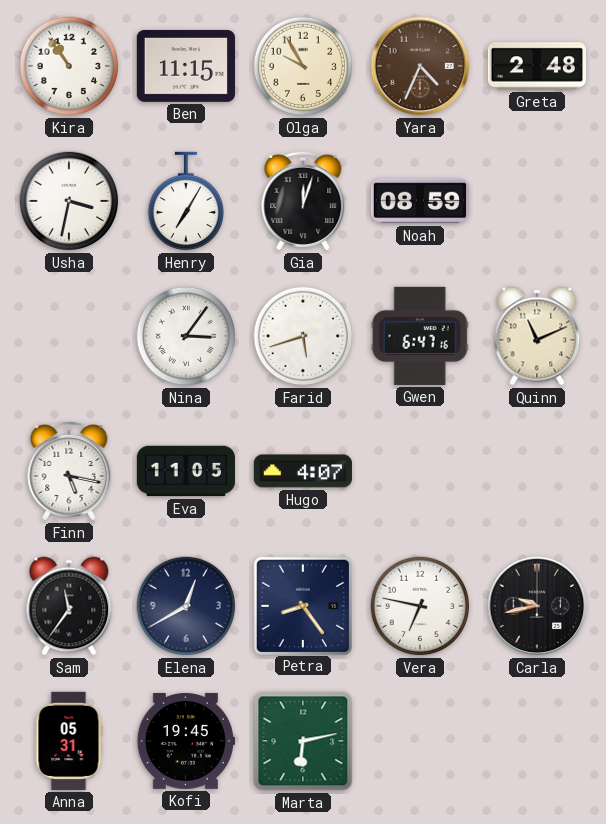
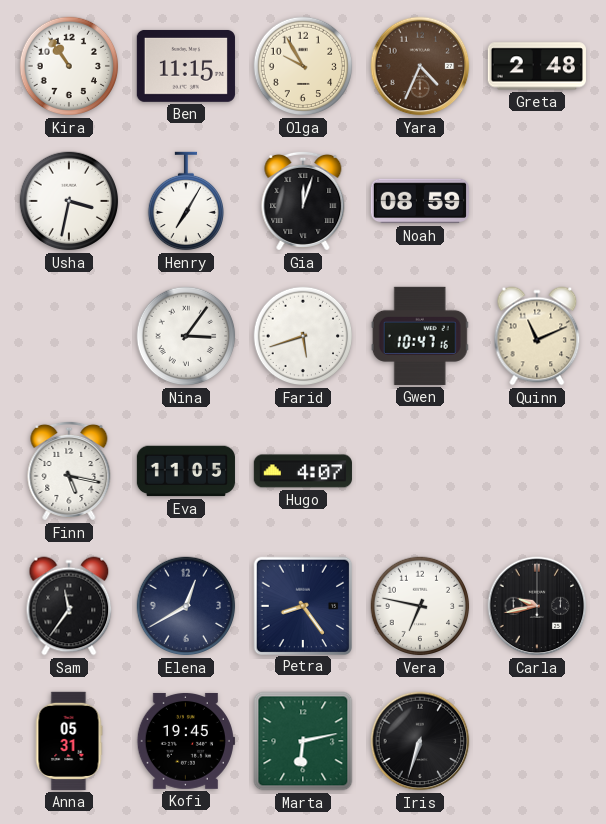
Gwen: 6:47 -> 10:47
Iris: none -> 6:33
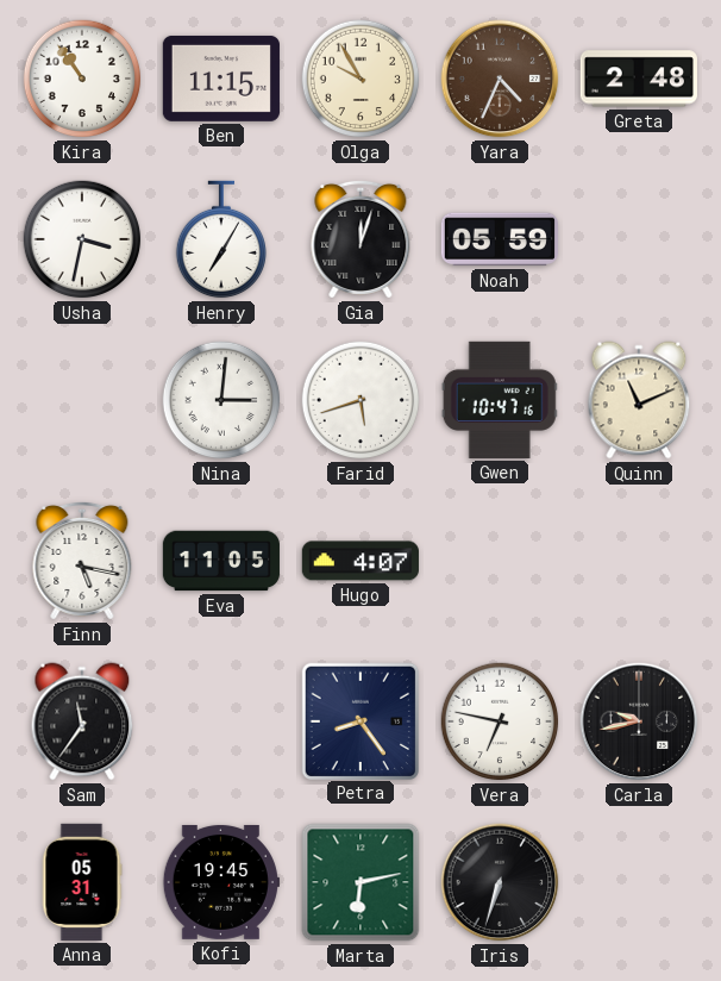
Noah: 08:59 -> 05:59
Nina: 3:06 -> 3:01
Elena: 12:40 -> none
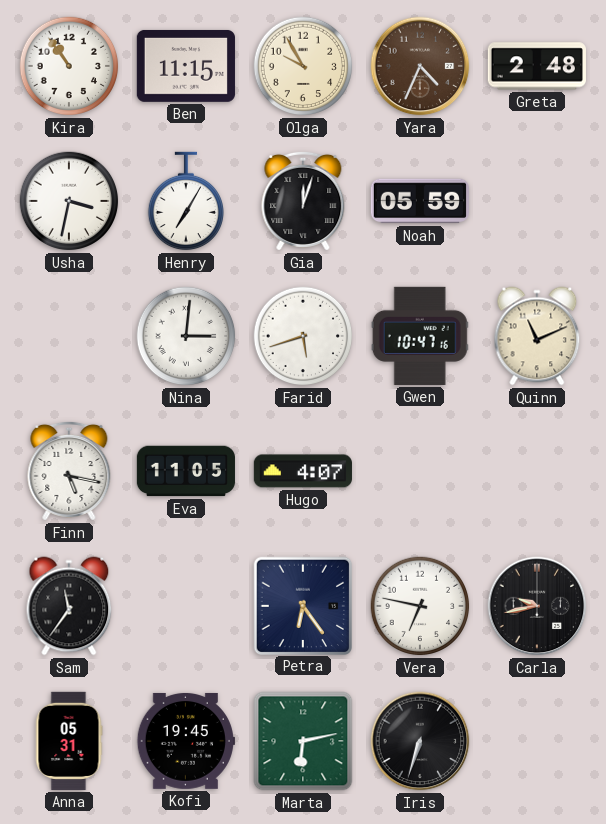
Petra: 8:24 -> 6:24
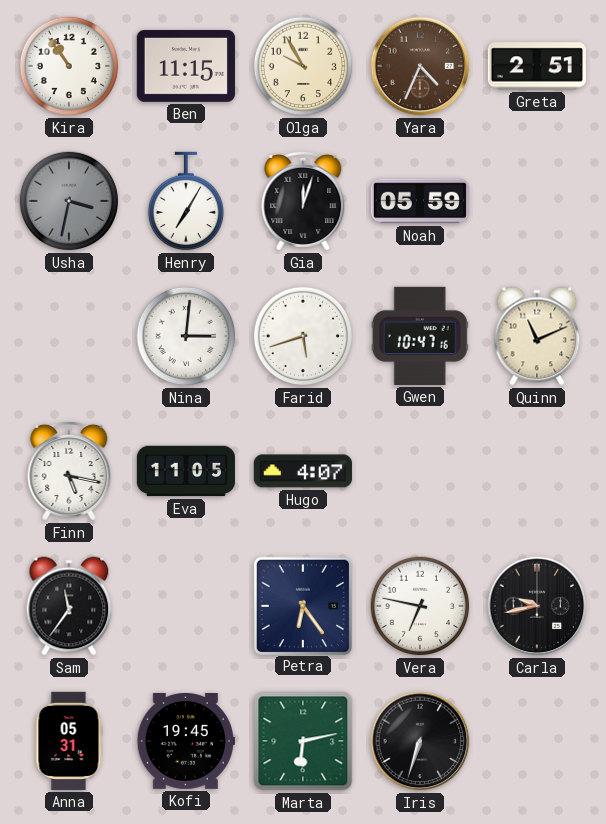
Greta: 2:48 -> 2:51
Usha dial: white -> grey
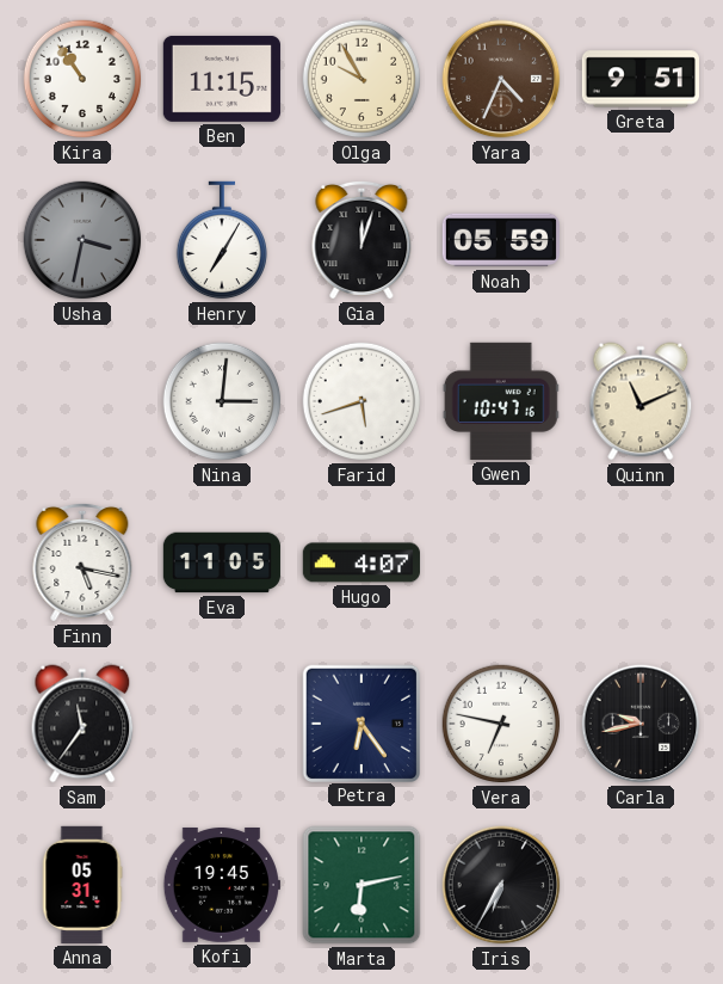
Greta: 2:51 -> 9:51
Iris: 6:33 -> 6:35
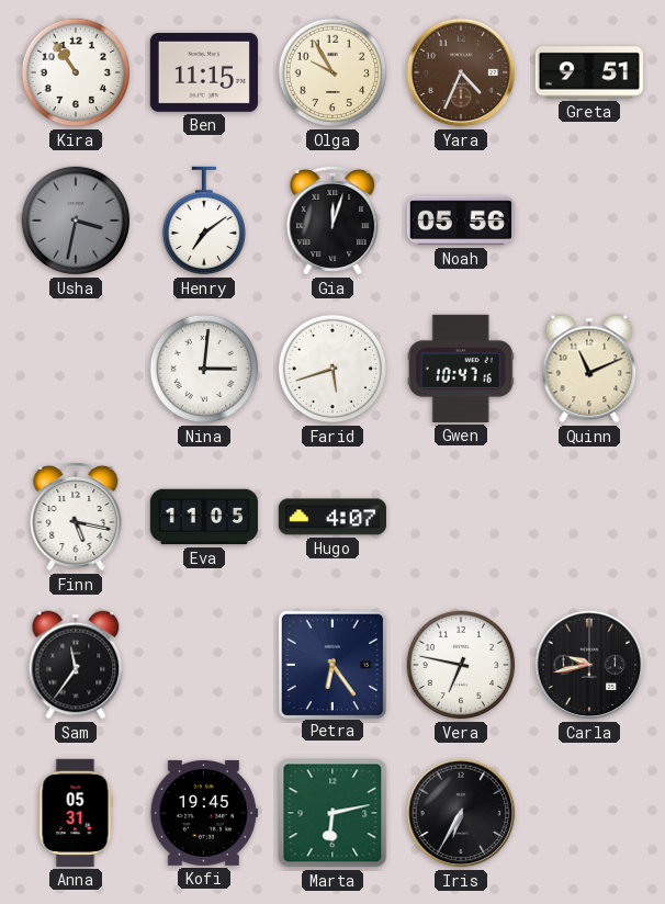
Henry: 7:05 -> 7:09
Noah: 05:59 -> 05:56
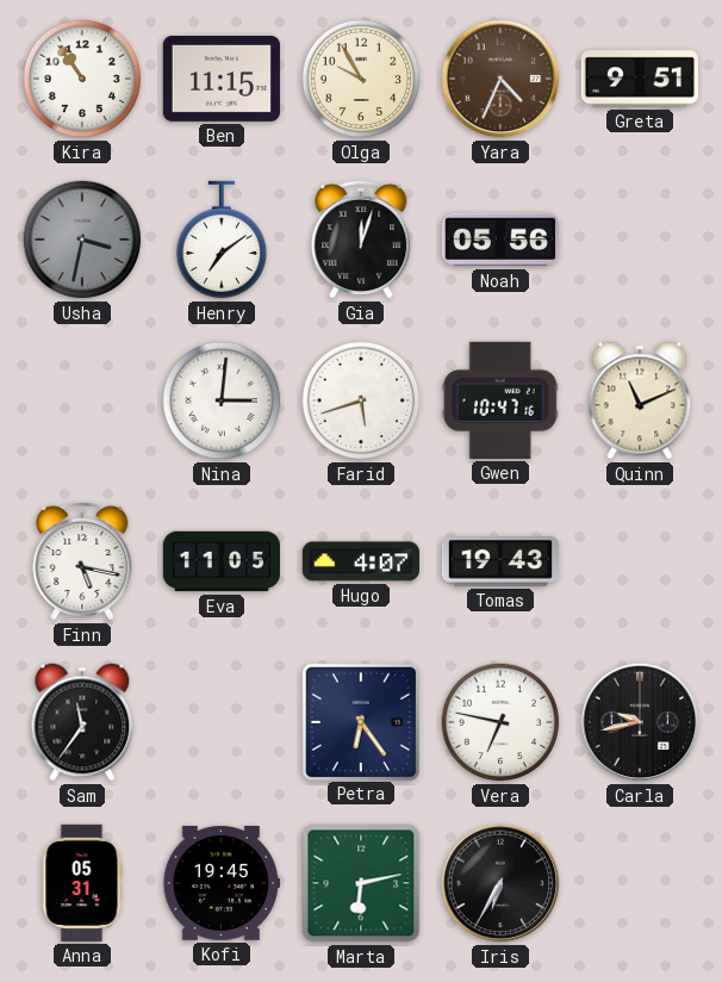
Tomas: none -> 19:43
